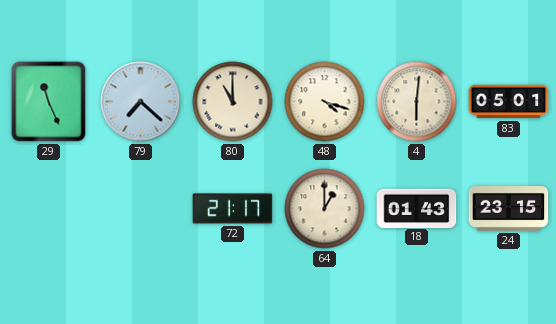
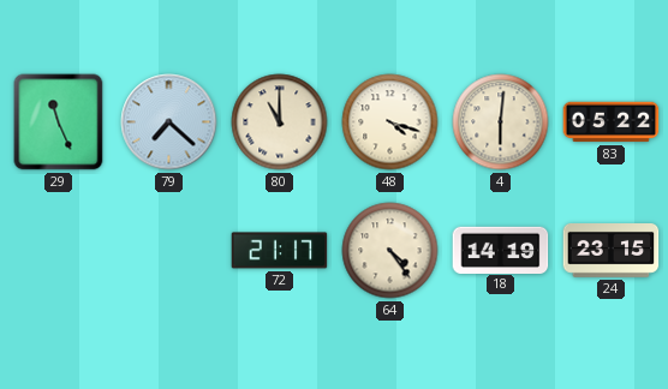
83: 05:01 -> 05:22
64: 1:00 -> 4:24
18: 01:43 -> 14:19
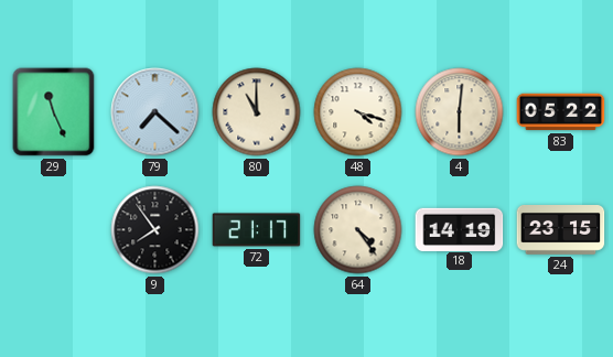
9: none -> 7:54
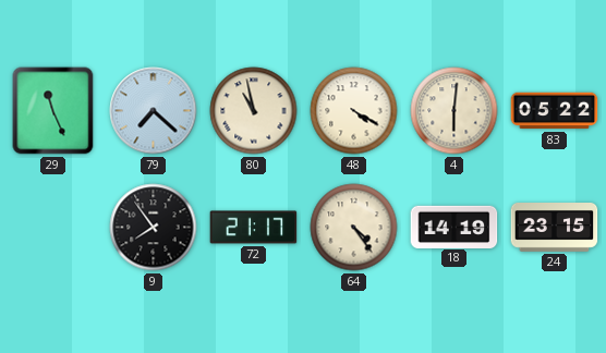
80: 11:00 -> 10:58
48: 4:18 -> 4:20
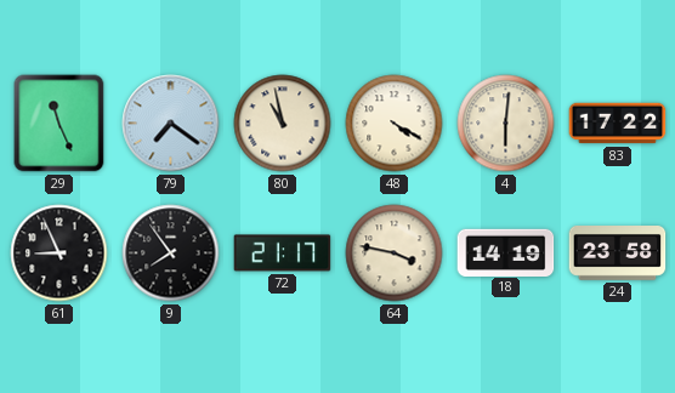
79: 7:22 -> 7:21
83: 05:22 -> 17:22
61: none -> 8:56
64: 4:24 -> 3:47
24: 23:15 -> 23:58
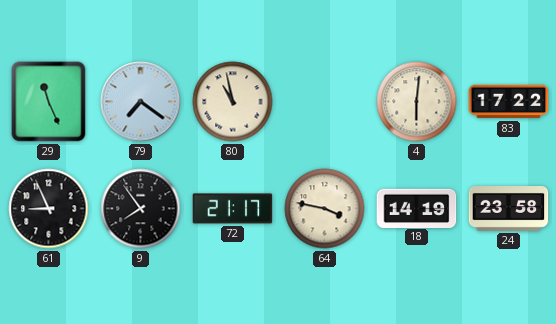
48: 4:20 -> none
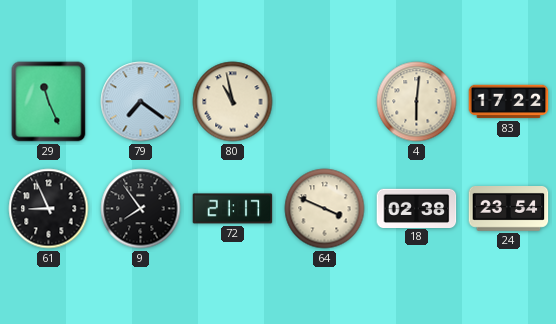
64: 3:47 -> 3:49
18: 14:19 -> 02:38
24: 23:58 -> 23:54
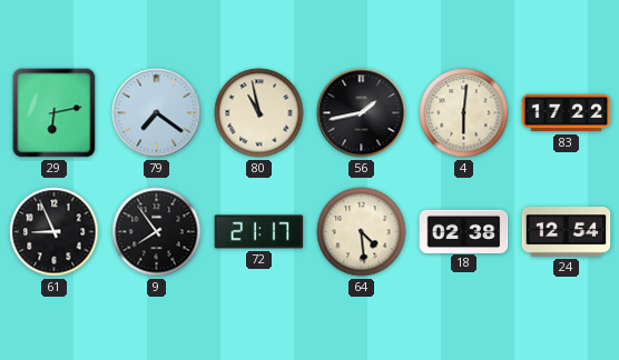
29: 11:26 -> 6:13
56: none -> 1:43
64: 3:49 -> 4:29
24: 23:54 -> 12:54
